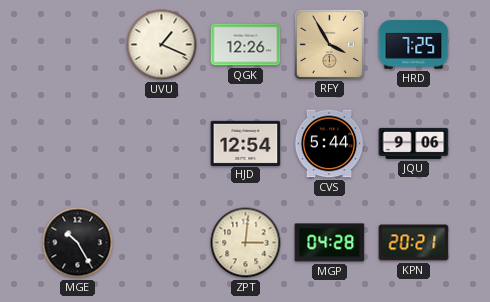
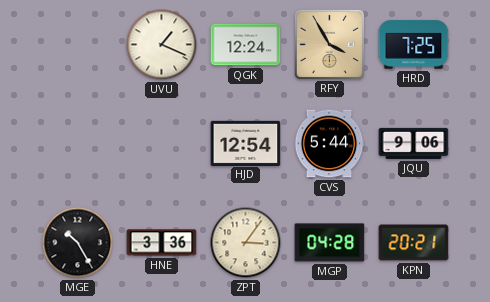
QGK: 12:26 -> 12:24
HNE: none -> 3:36
ZPT: 3:01 -> 3:06
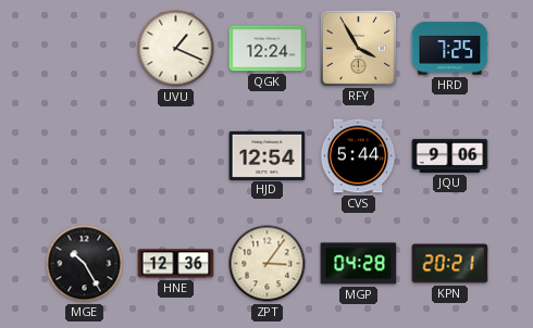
HNE: 3:36 -> 12:36
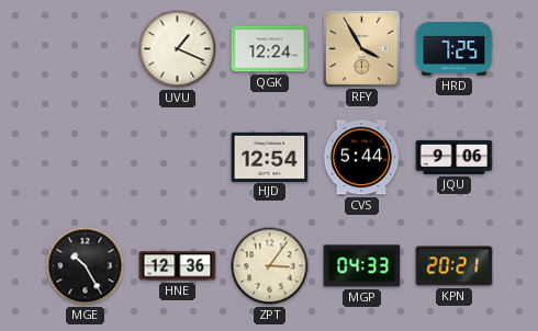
MGP: 04:28 -> 04:33
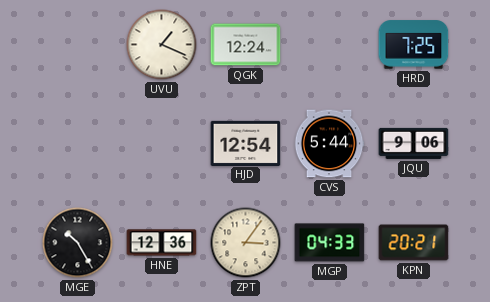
RFY: 3:55 -> none
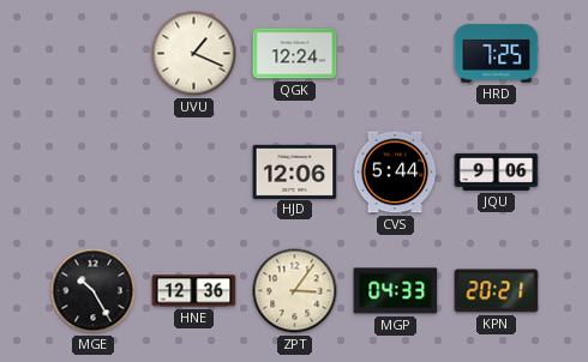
HJD: 12:54 -> 12:06
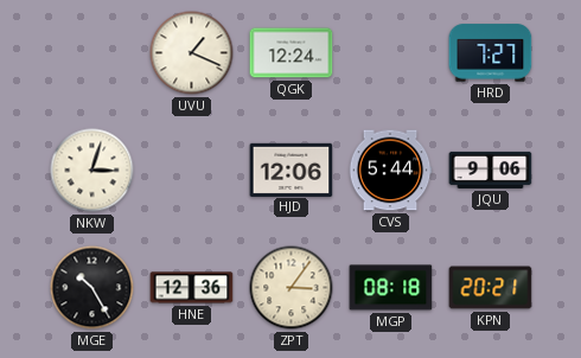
HRD: 7:25 -> 7:27
NKW: none -> 3:03
MGP: 04:33 -> 08:18
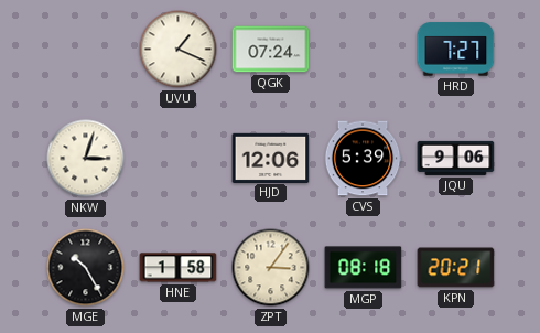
QGK: 12:24 -> 07:24
CVS: 5:44 -> 5:39
HNE: 12:36 -> 1:58
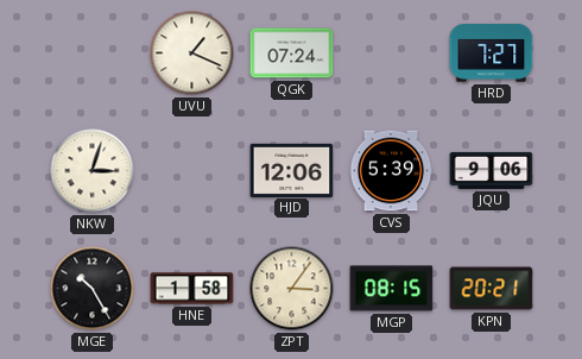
MGP: 08:18 -> 08:15
